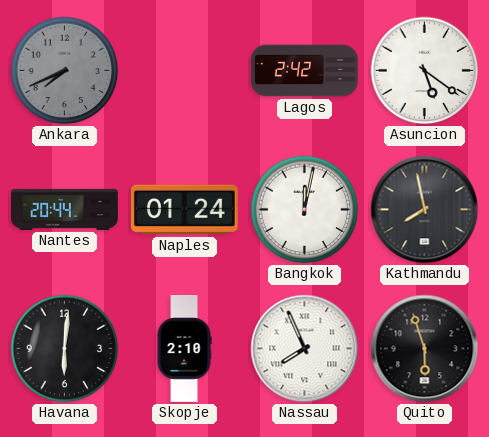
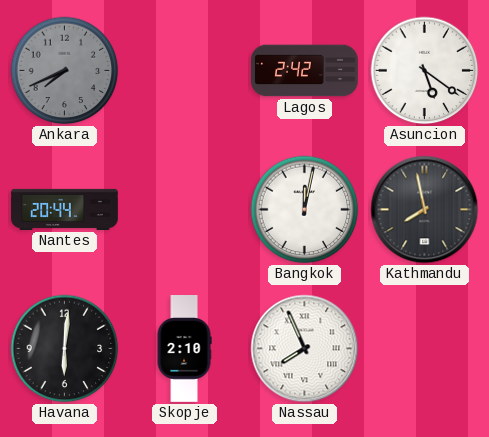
Naples: 01:24 -> none
Quito: 5:57 -> none
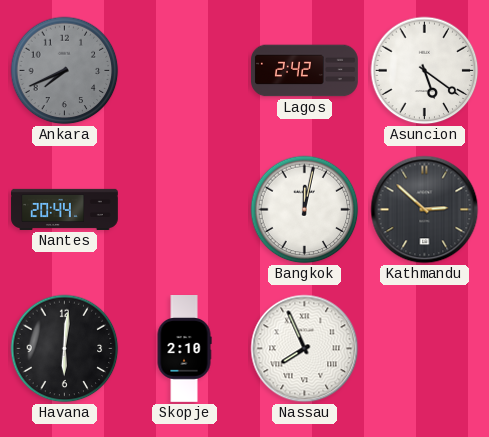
Kathmandu: 7:58 -> 2:52
